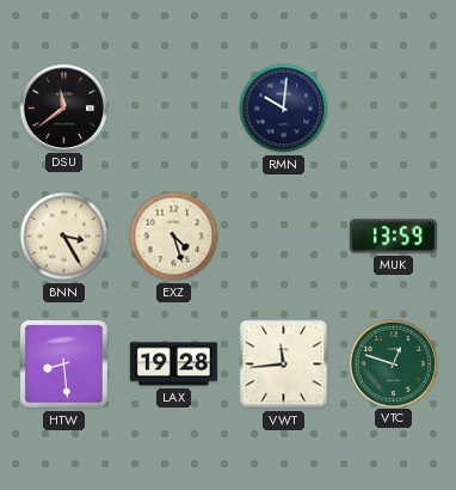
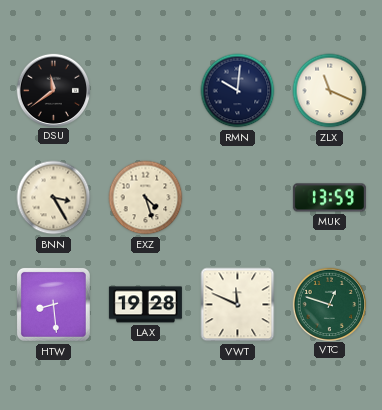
ZLX: none -> 11:19
VWT: 11:44 -> 11:49
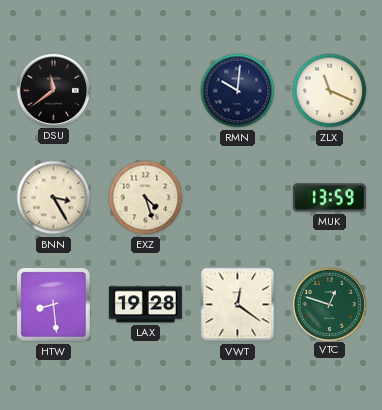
VWT: 11:49 -> 12:21
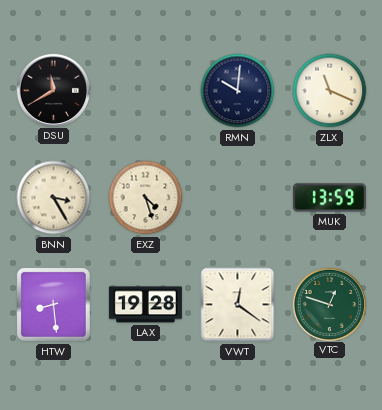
DSU: 11:39 -> 11:40
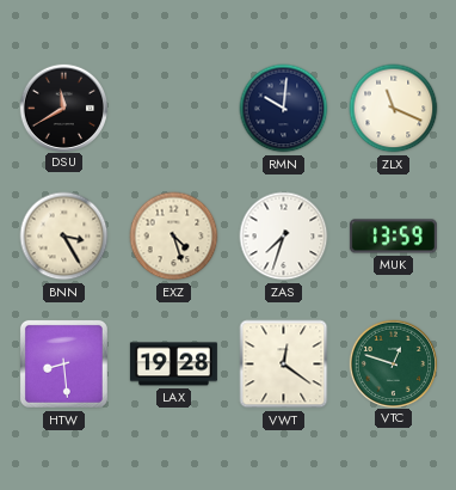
ZAS: none -> 7:33
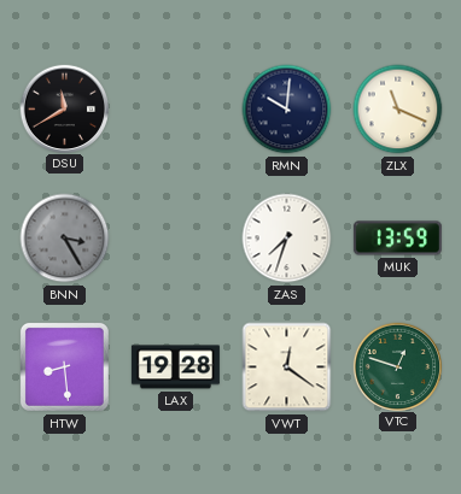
BNN dial: cream -> grey
EXZ: 4:27 -> none
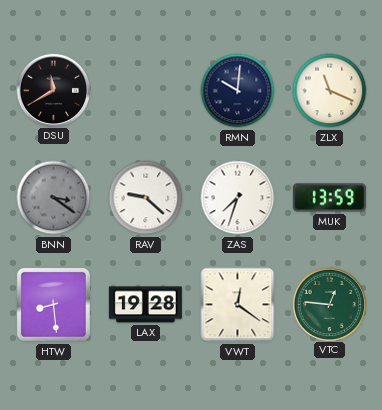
BNN: 3:25 -> 3:21
RAV: none -> 9:22
VTC: 12:48 -> 12:46
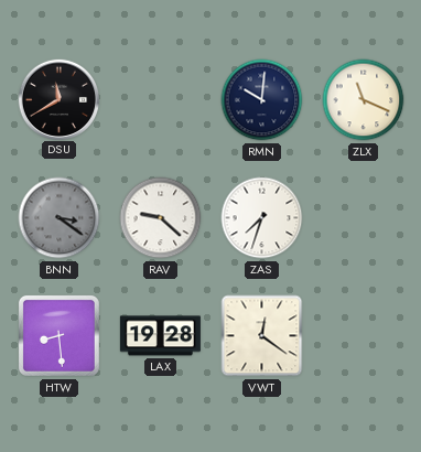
MUK: 13:59 -> none
VTC: 12:46 -> none
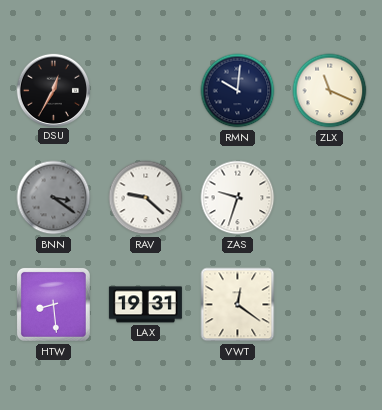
DSU: 11:40 -> 12:35
ZAS: 7:33 -> 9:33
LAX: 19:28 -> 19:31
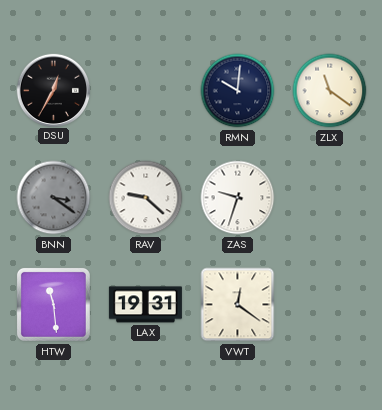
ZLX: 11:19 -> 11:21
HTW: 8:29 -> 11:29
